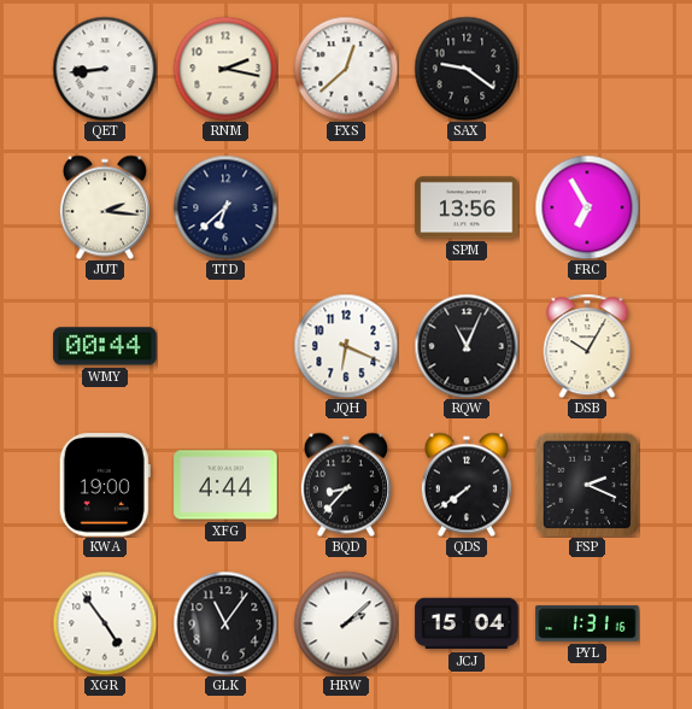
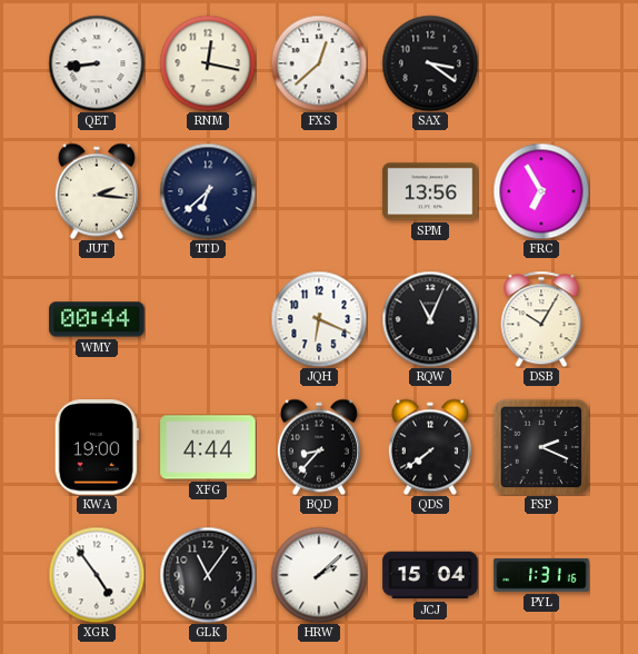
RNM: 2:17 -> 12:17
SAX: 9:21 -> 3:21
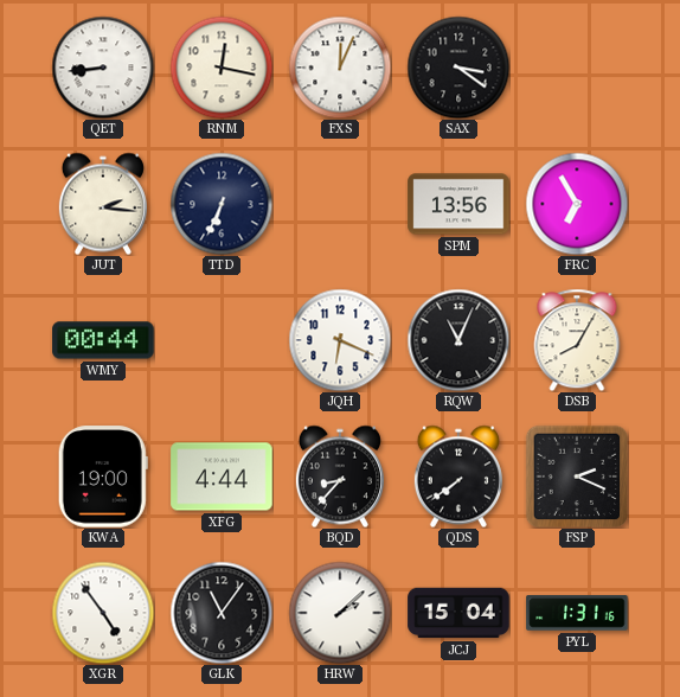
FXS: 12:38 -> 12:04
TTD: 6:38 -> 6:34
DSB: 10:05 -> 8:05
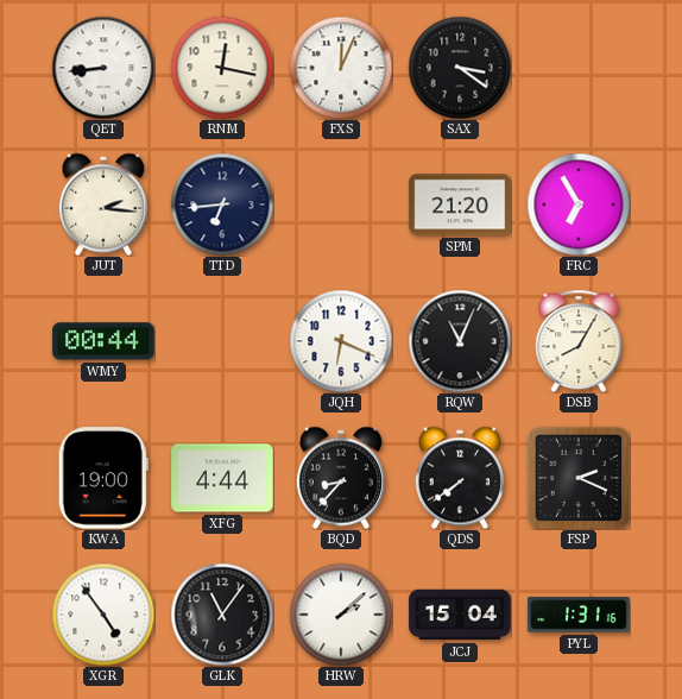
TTD: 6:34 -> 6:44
SPM: 13:56 -> 21:20
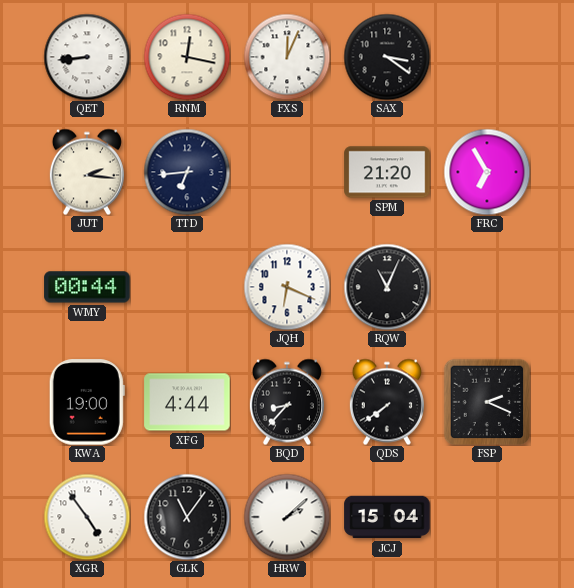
DSB: 8:05 -> none
PYL: 1:31 -> none
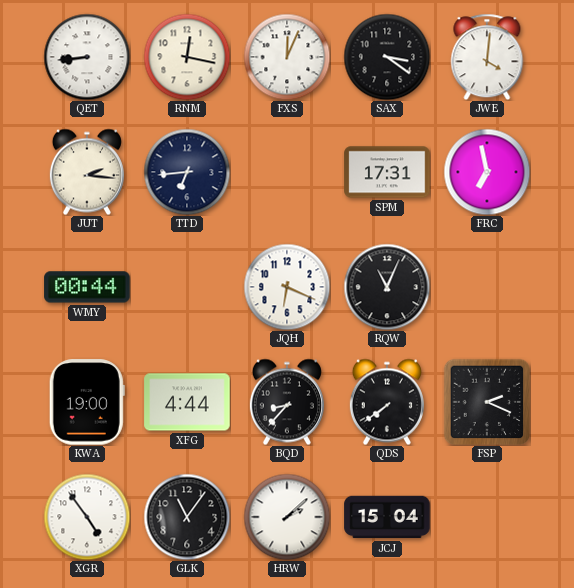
JWE: none -> 4:01
SPM: 21:20 -> 17:31
FRC: 6:55 -> 6:58
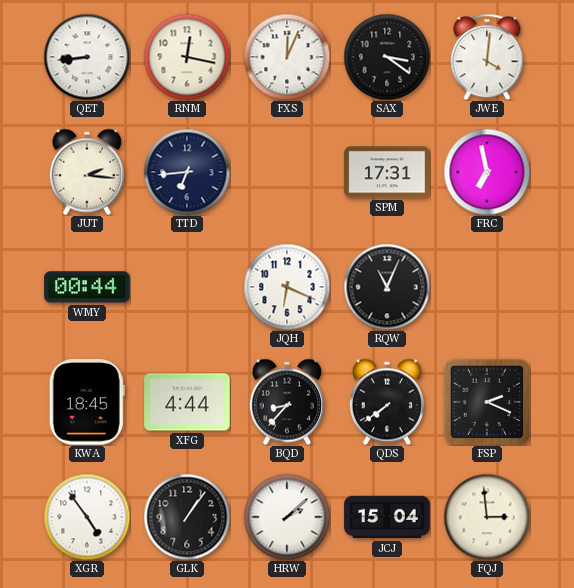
KWA: 19:00 -> 18:45
GLK: 11:06 -> 1:06
FQJ: none -> 2:59
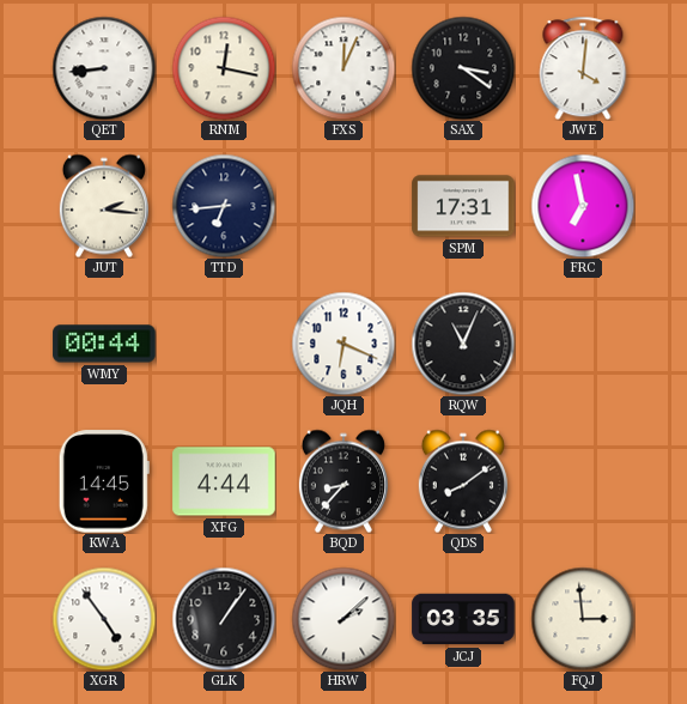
KWA: 18:45 -> 14:45
QDS: 7:39 -> 8:09
FSP: 2:19 -> none
JCJ: 15:04 -> 03:35
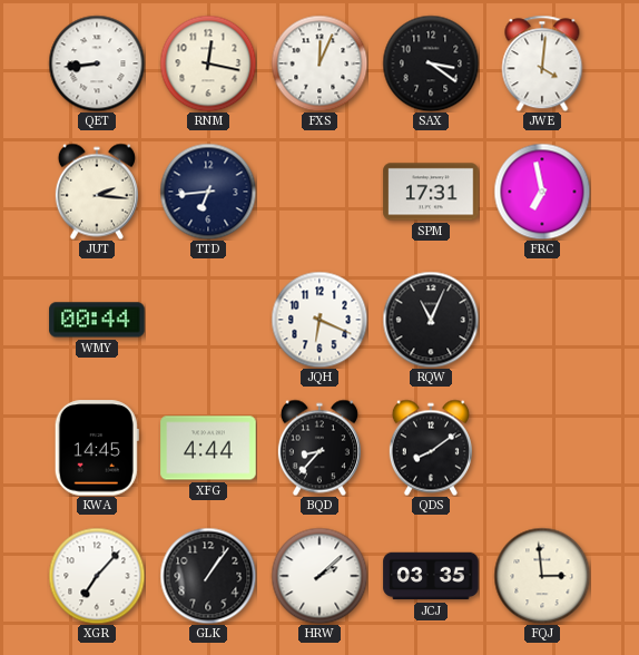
XGR: 4:54 -> 7:07
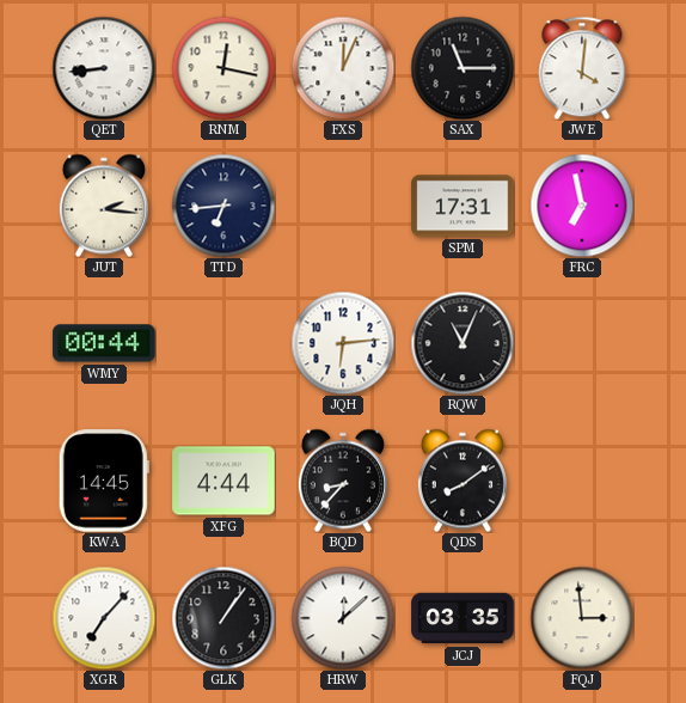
SAX: 3:21 -> 11:15
JQH: 6:19 -> 6:14
HRW: 2:08 -> 12:08
